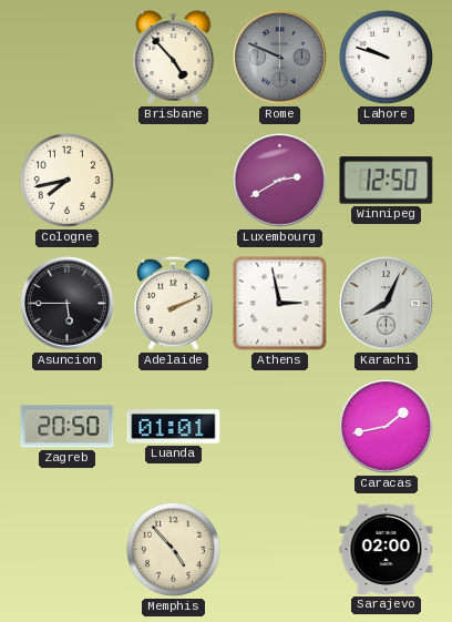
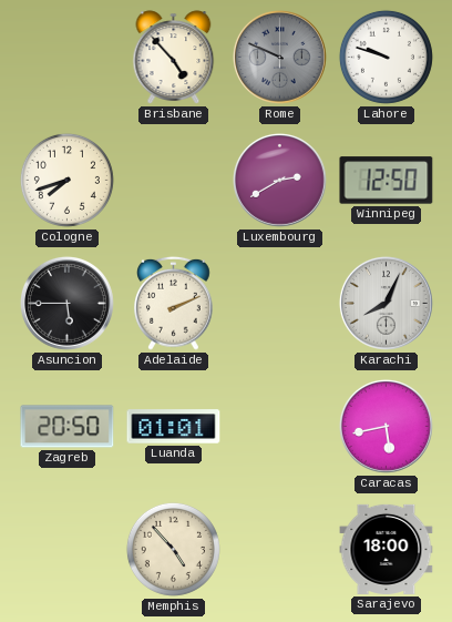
Cologne: 7:43 -> 7:42
Athens: 2:58 -> none
Caracas: 1:43 -> 5:43
Sarajevo: 02:00 -> 18:00
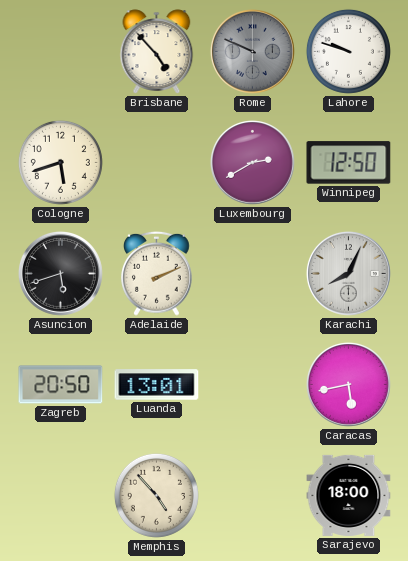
Cologne: 7:42 -> 5:42
Asuncion: 5:45 -> 5:42
Luanda: 01:01 -> 13:01
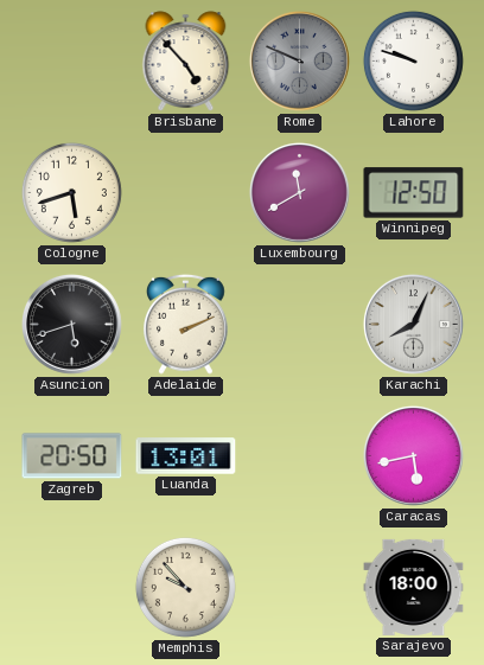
Luxembourg: 2:40 -> 11:40
Memphis: 4:53 -> 9:53
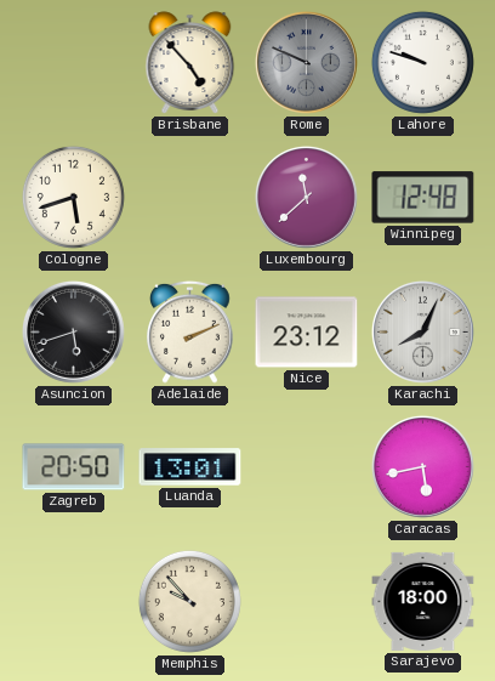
Luxembourg: 11:40 -> 11:38
Winnipeg: 12:50 -> 12:48
Nice: none -> 23:12
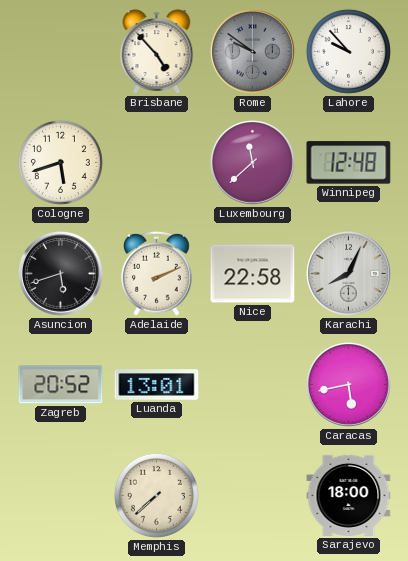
Rome: 9:49 -> 9:51
Lahore: 9:48 -> 9:53
Nice: 23:12 -> 22:58
Zagreb: 20:50 -> 20:52
Memphis: 9:53 -> 7:38
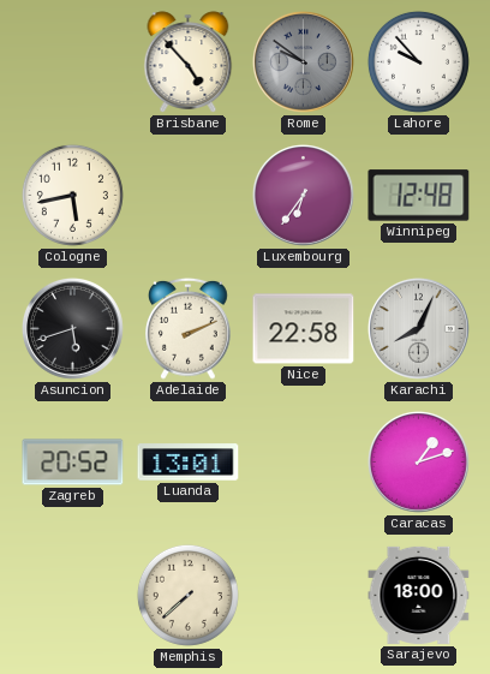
Cologne: 5:42 -> 5:43
Luxembourg: 11:38 -> 6:36
Caracas: 5:43 -> 1:12
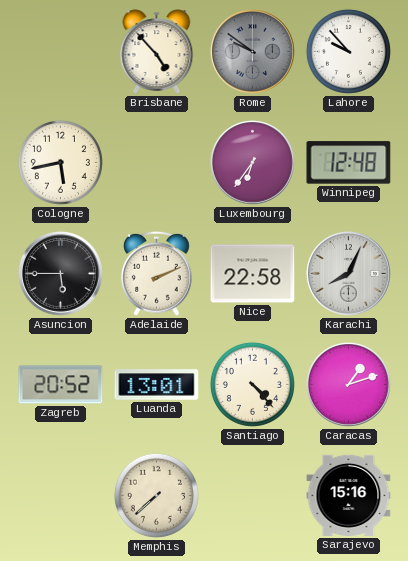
Asuncion: 5:42 -> 5:45
Santiago: none -> 4:23
Sarajevo: 18:00 -> 15:16
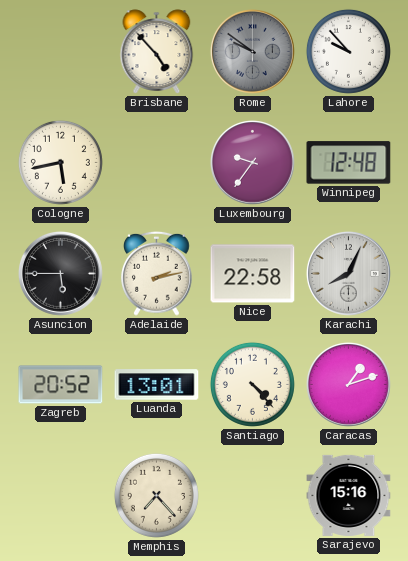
Luxembourg: 6:36 -> 9:36
Adelaide: 2:11 -> 2:13
Memphis: 7:38 -> 7:23
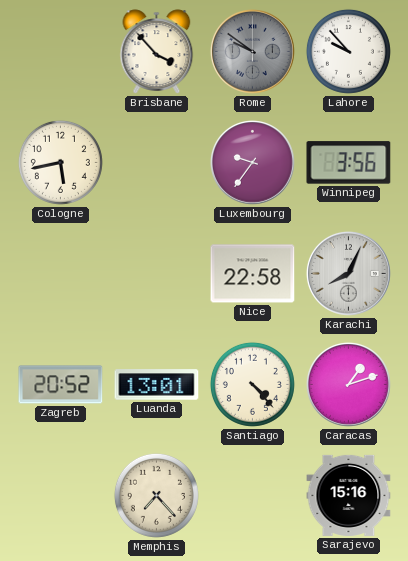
Brisbane: 4:53 -> 3:53
Winnipeg: 12:48 -> 3:56
Asuncion: 5:45 -> none
Adelaide: 2:13 -> none
